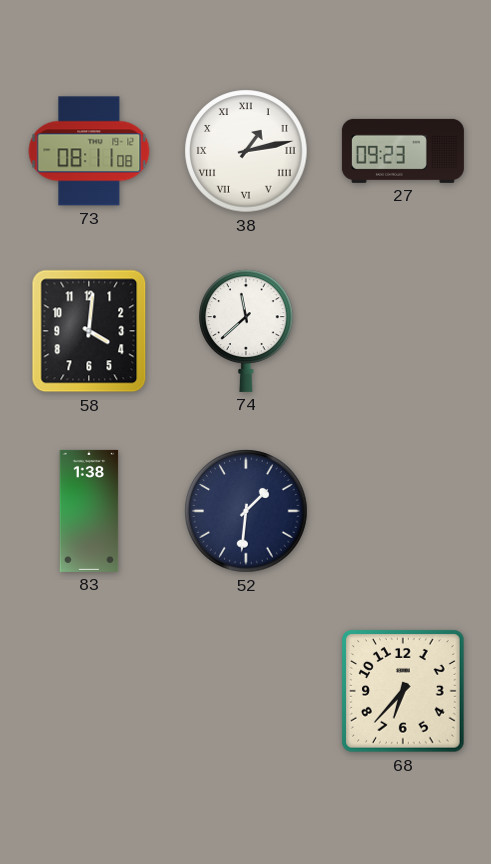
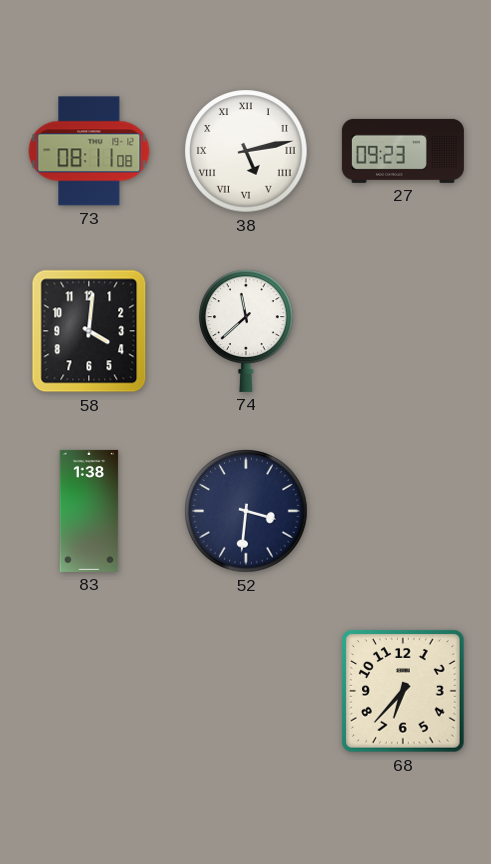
38: 1:13 -> 5:13
52: 1:31 -> 3:31
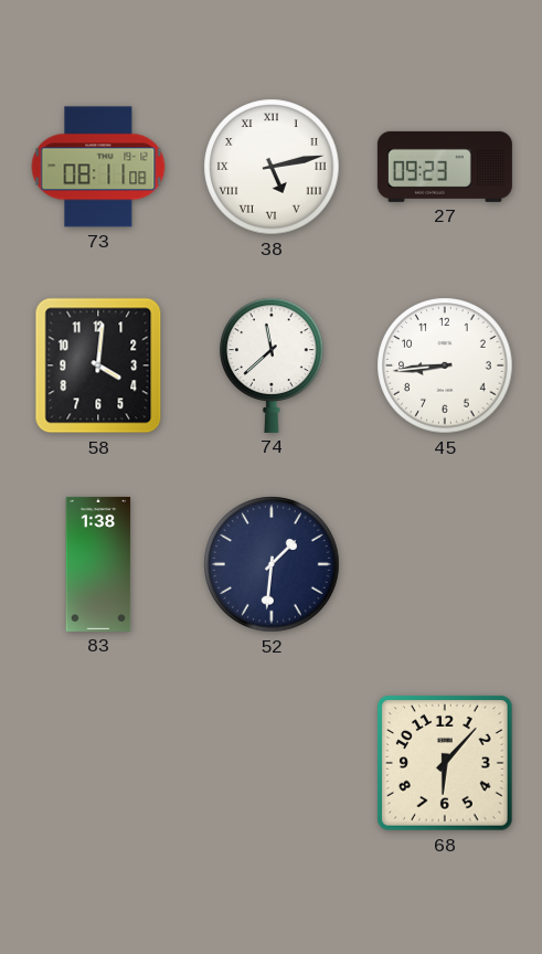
45: none -> 8:44
52: 3:31 -> 1:31
68: 6:37 -> 6:07
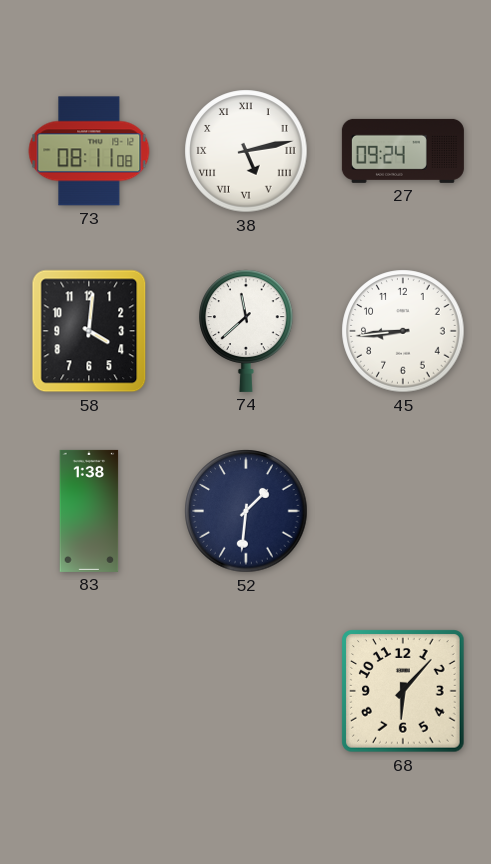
27: 09:23 -> 09:24
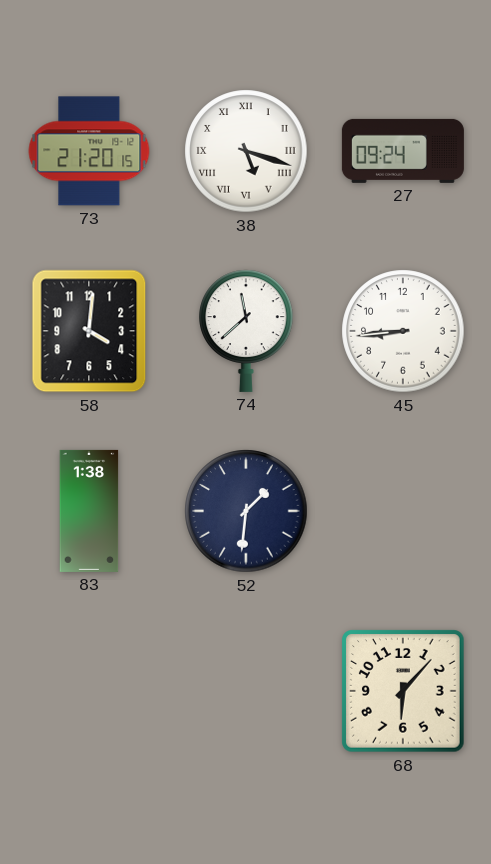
73: 08:11 -> 21:20
38: 5:13 -> 5:18
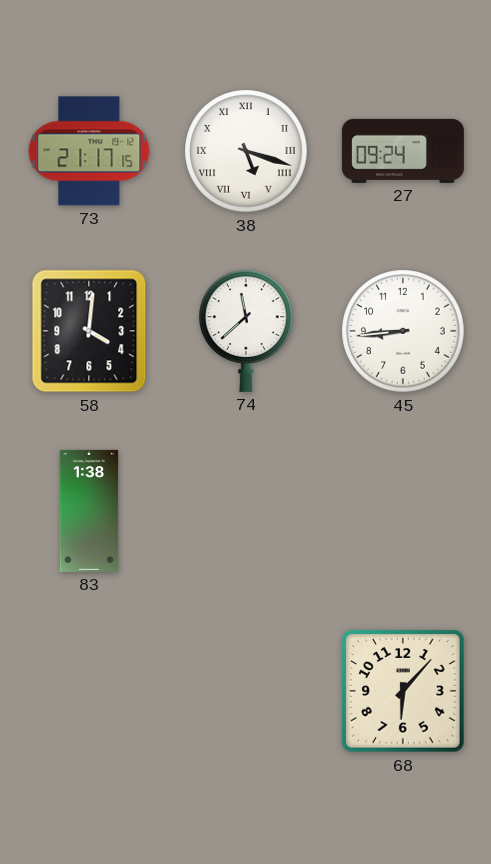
73: 21:20 -> 21:17
52: 1:31 -> none
